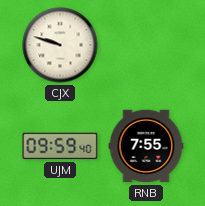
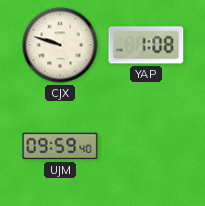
YAP: none -> 1:08
RNB: 7:55 -> none
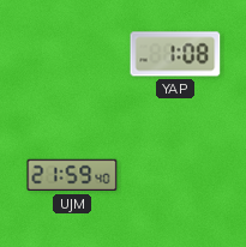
CJX: 9:48 -> none
UJM: 09:59 -> 21:59
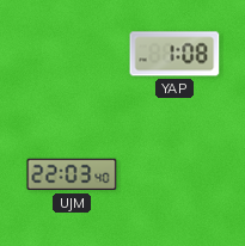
UJM: 21:59 -> 22:03
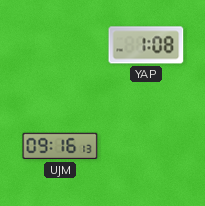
UJM: 22:03 -> 09:16
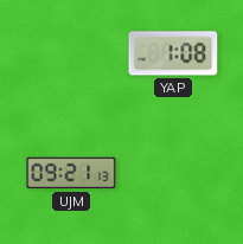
UJM: 09:16 -> 09:21
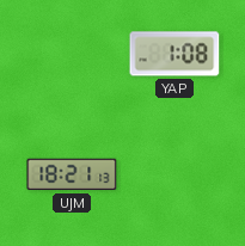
UJM: 09:21 -> 18:21
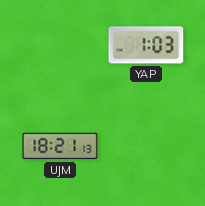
YAP: 1:08 -> 1:03
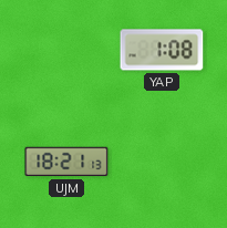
YAP: 1:03 -> 1:08
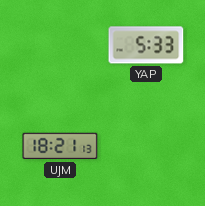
YAP: 1:08 -> 5:33
